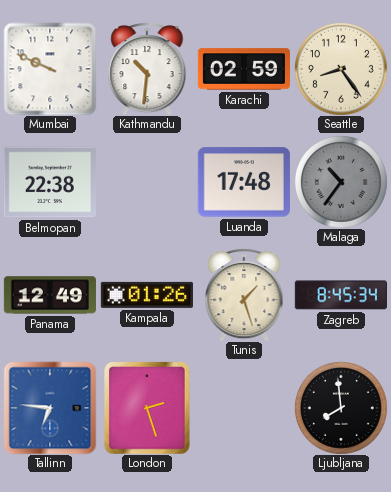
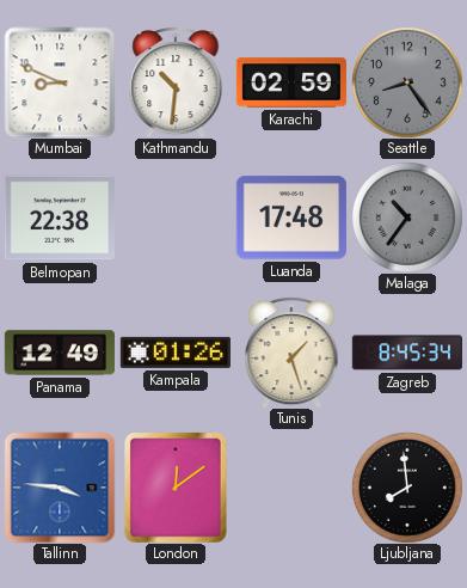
Mumbai: 9:49 -> 8:49
Seattle dial: cream -> grey
Tallinn: 6:46 -> 3:46
London: 2:27 -> 12:09
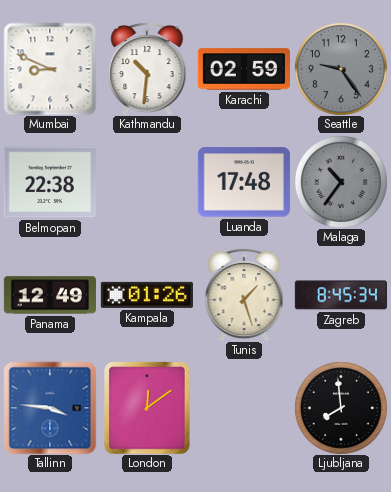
Seattle: 8:24 -> 9:24
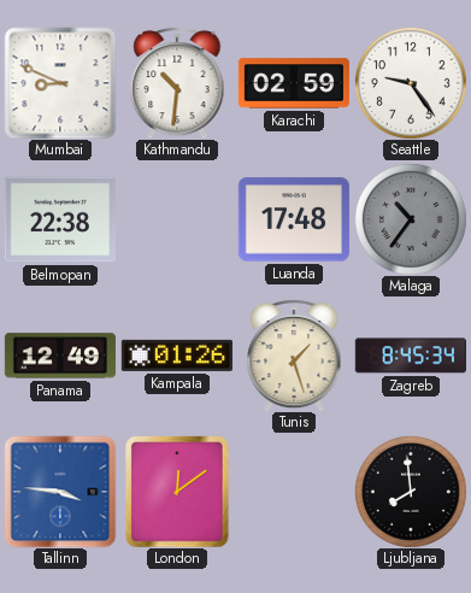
Seattle dial: grey -> white
